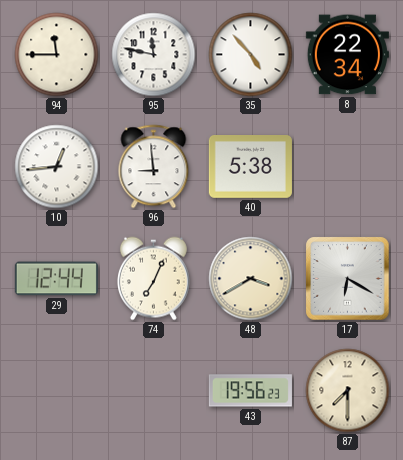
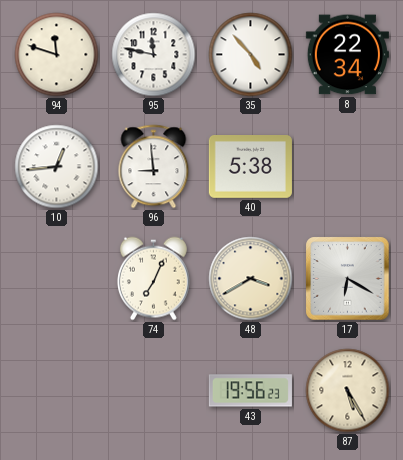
94: 11:45 -> 11:48
29: 12:44 -> none
87: 7:30 -> 5:25
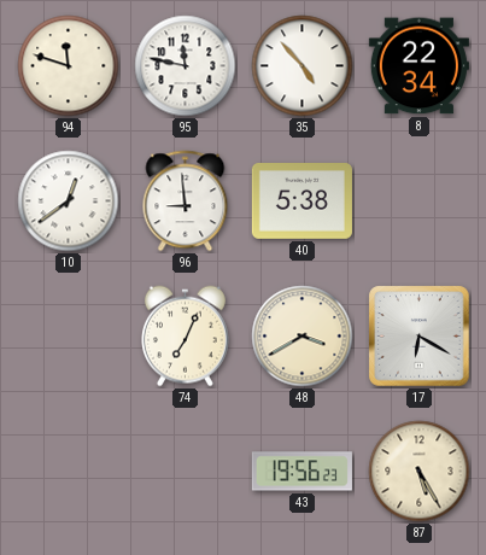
10: 12:44 -> 12:39
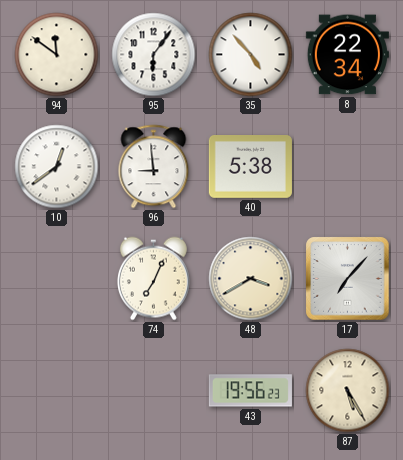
94: 11:48 -> 11:51
95: 11:47 -> 6:06
17: 6:20 -> 7:07
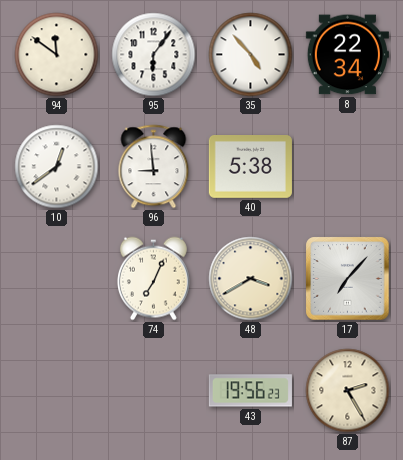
87: 5:25 -> 2:25
